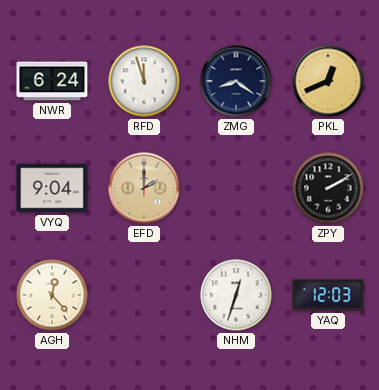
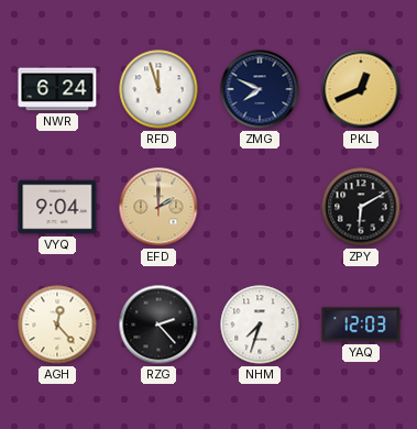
ZMG: 8:21 -> 7:49
ZPY: 2:10 -> 6:10
RZG: none -> 2:23
NHM: 12:33 -> 7:33
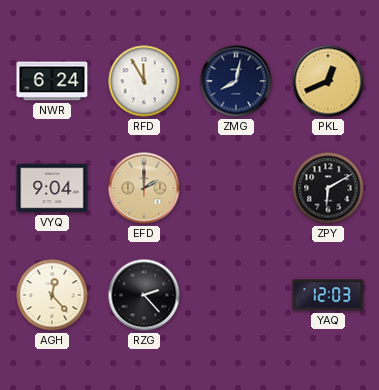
RFD: 11:57 -> 11:55
ZMG: 7:49 -> 8:02
NHM: 7:33 -> none
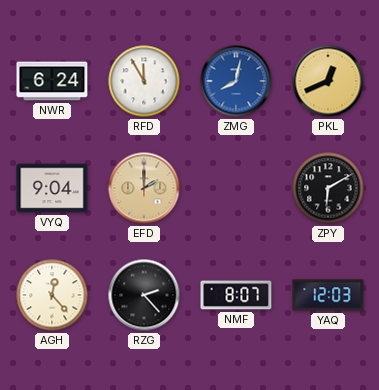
ZMG dial: navy -> blue
NMF: none -> 8:07
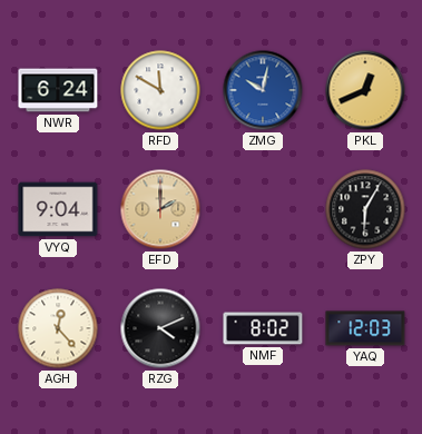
RFD: 11:55 -> 11:50
ZMG: 8:02 -> 10:02
ZPY: 6:10 -> 6:05
RZG: 2:23 -> 4:11
NMF: 8:07 -> 8:02
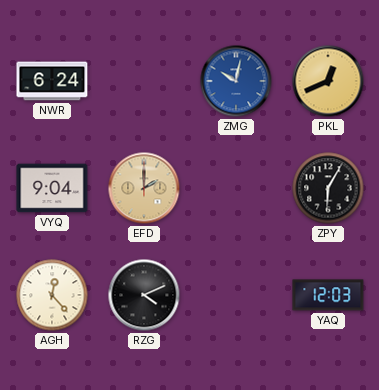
RFD: 11:50 -> none
NMF: 8:02 -> none
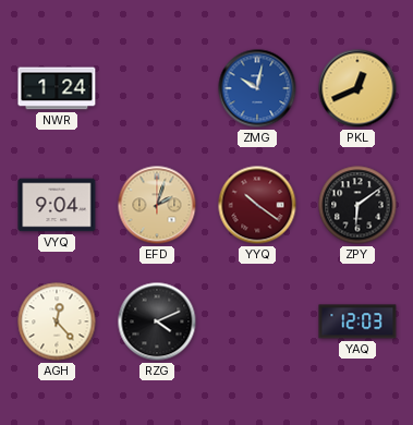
NWR: 6:24 -> 1:24
EFD: 2:00 -> 2:03
YYQ: none -> 10:21
ZPY: 6:05 -> 6:09
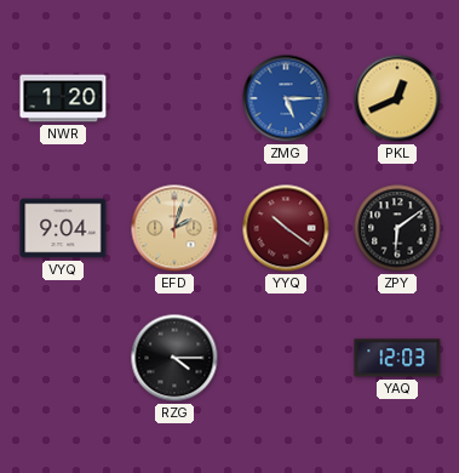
NWR: 1:24 -> 1:20
ZMG: 10:02 -> 5:15
AGH: 12:23 -> none
RZG: 4:11 -> 4:15
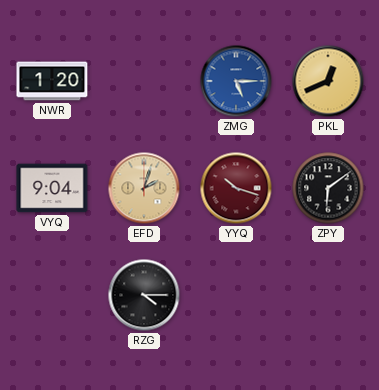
YYQ: 10:21 -> 10:18
YAQ: 12:03 -> none
